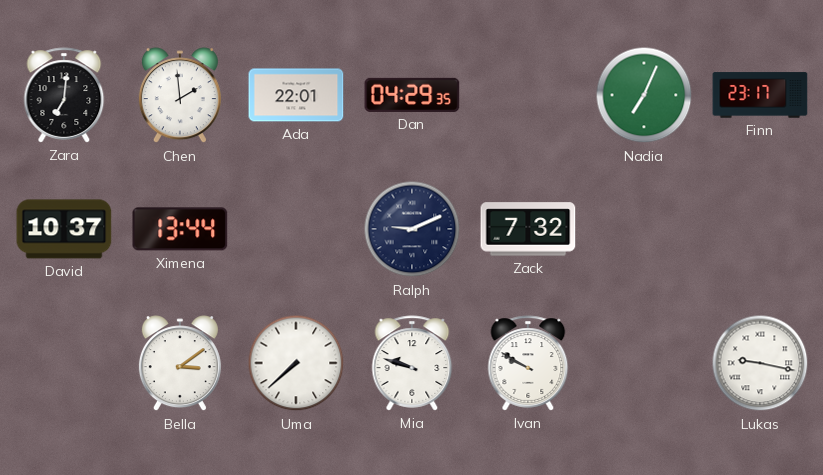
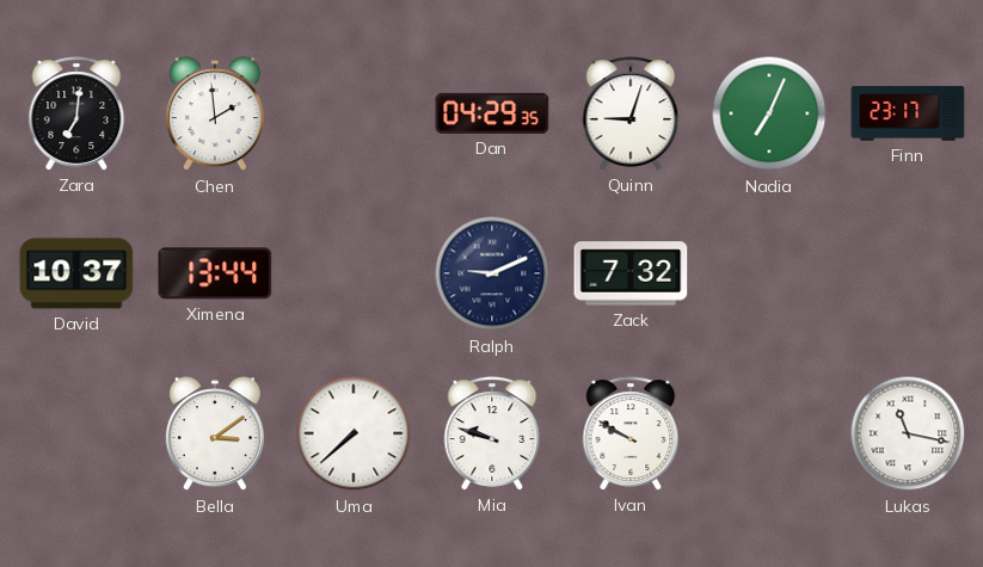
Ada: 22:01 -> none
Quinn: none -> 9:03
Lukas: 9:17 -> 11:17
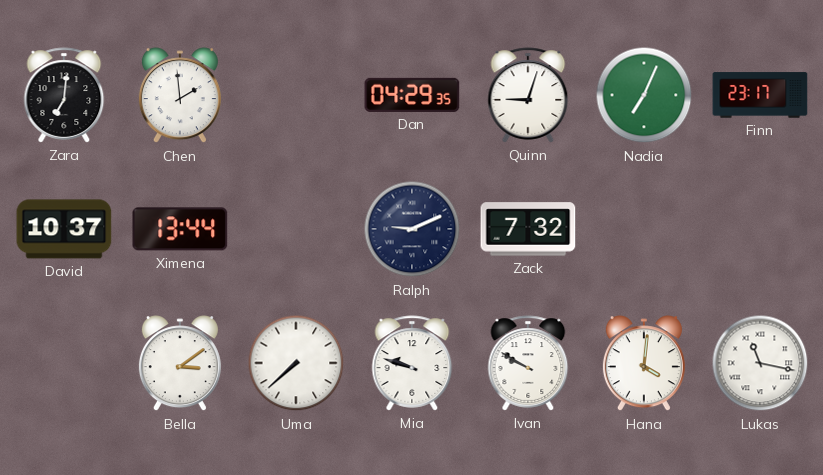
Hana: none -> 4:01
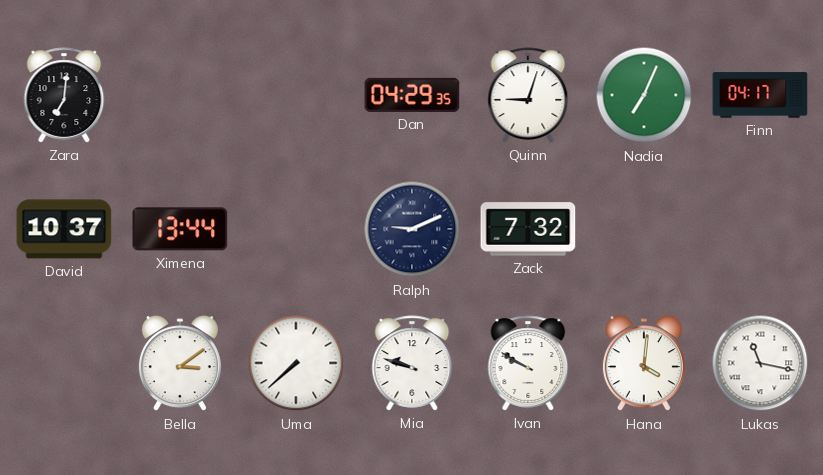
Chen: 1:59 -> none
Finn: 23:17 -> 04:17
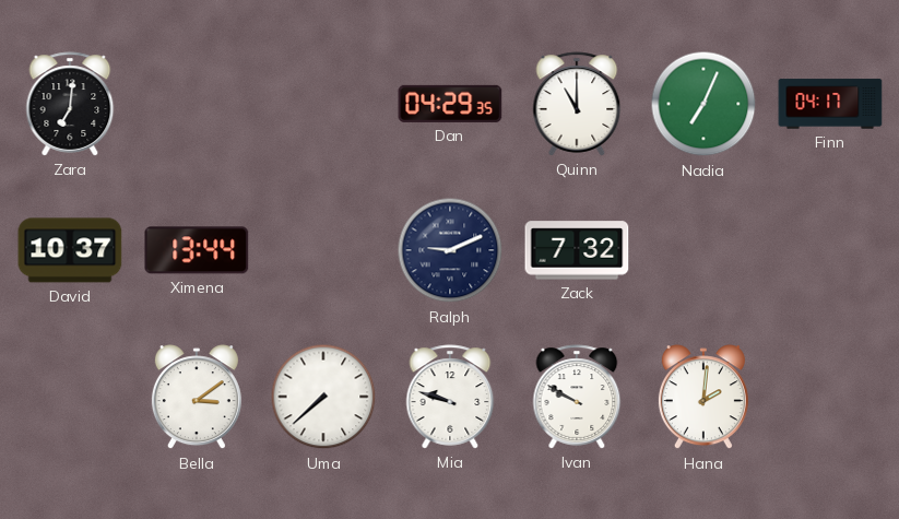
Quinn: 9:03 -> 11:00
Hana: 4:01 -> 2:01
Lukas: 11:17 -> none
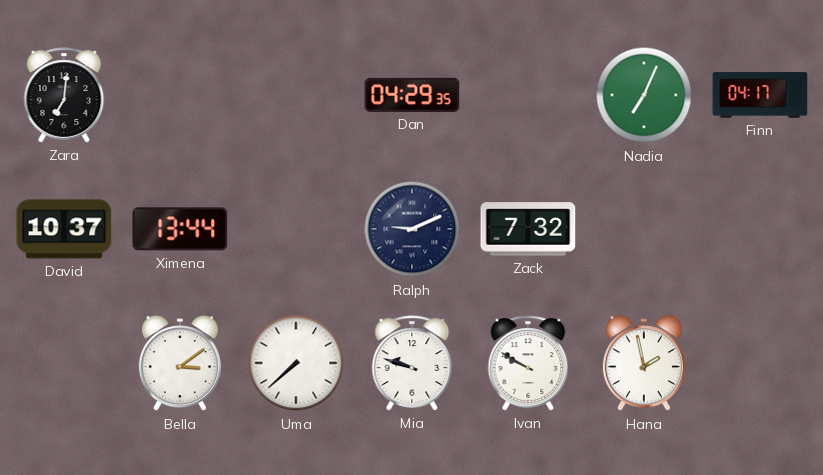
Quinn: 11:00 -> none
Hana: 2:01 -> 1:58
